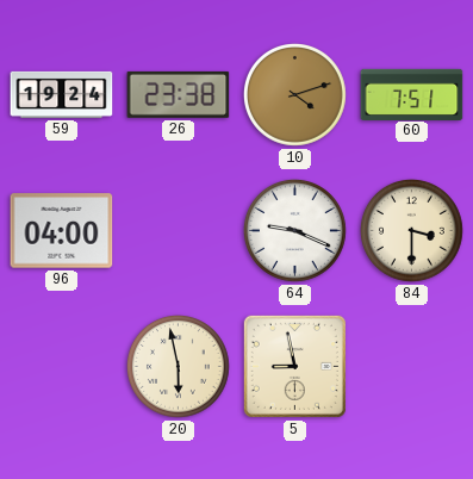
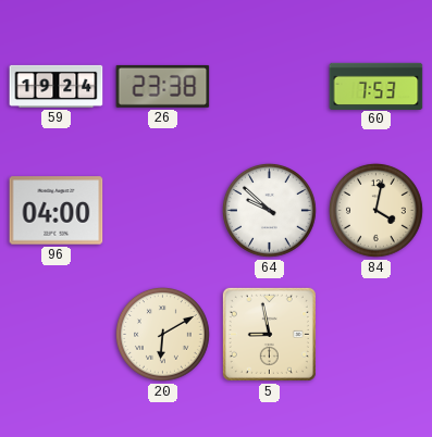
10: 4:12 -> none
60: 7:51 -> 7:53
64: 9:19 -> 9:52
84: 3:30 -> 4:02
20: 5:58 -> 6:10
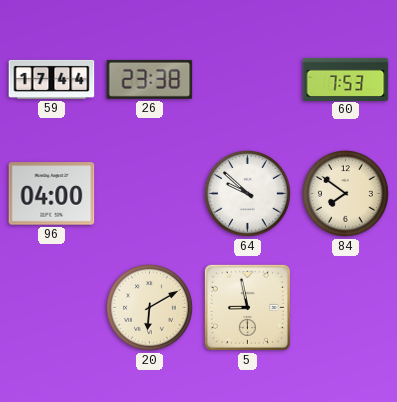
59: 19:24 -> 17:44
84: 4:02 -> 7:51
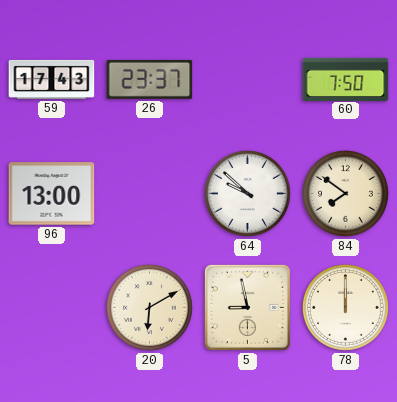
59: 17:44 -> 17:43
26: 23:38 -> 23:37
60: 7:53 -> 7:50
96: 04:00 -> 13:00
78: none -> 12:00
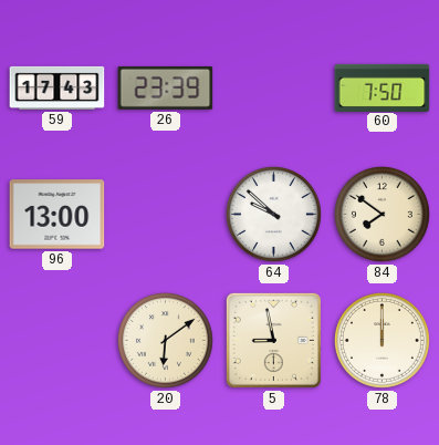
26: 23:37 -> 23:39
20: 6:10 -> 6:09
